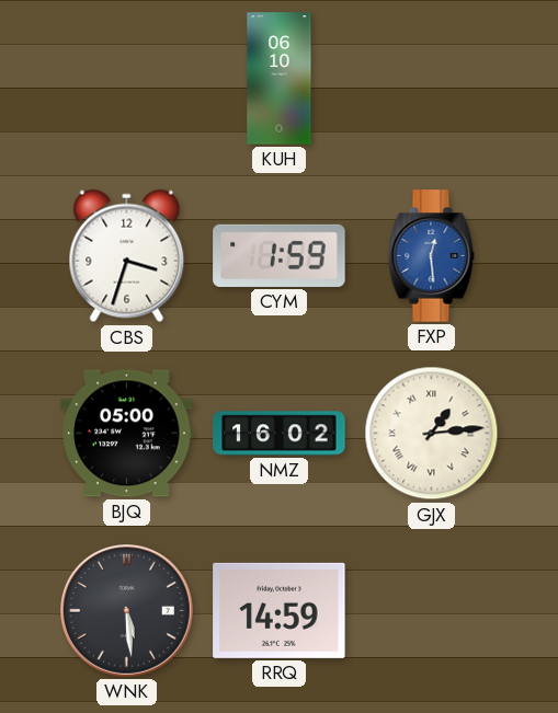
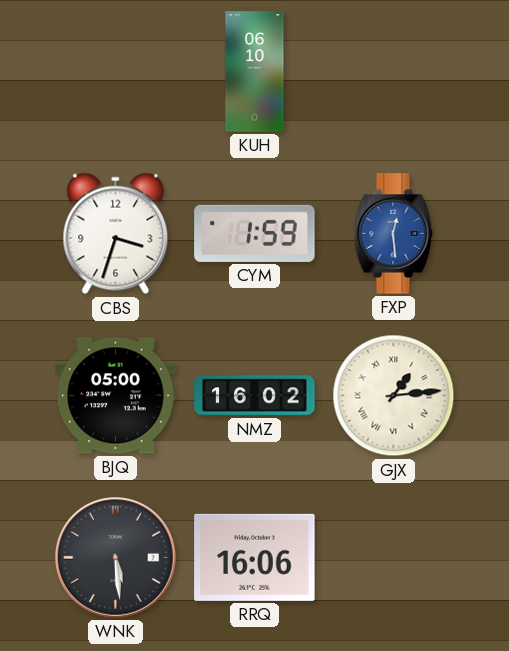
RRQ: 14:59 -> 16:06
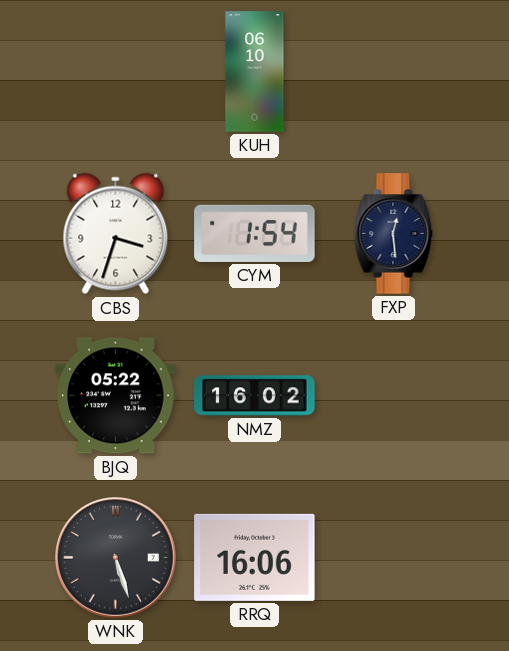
CYM: 1:59 -> 1:54
FXP dial: blue -> navy
BJQ: 05:00 -> 05:22
GJX: 1:14 -> none
WNK: 5:29 -> 5:27
